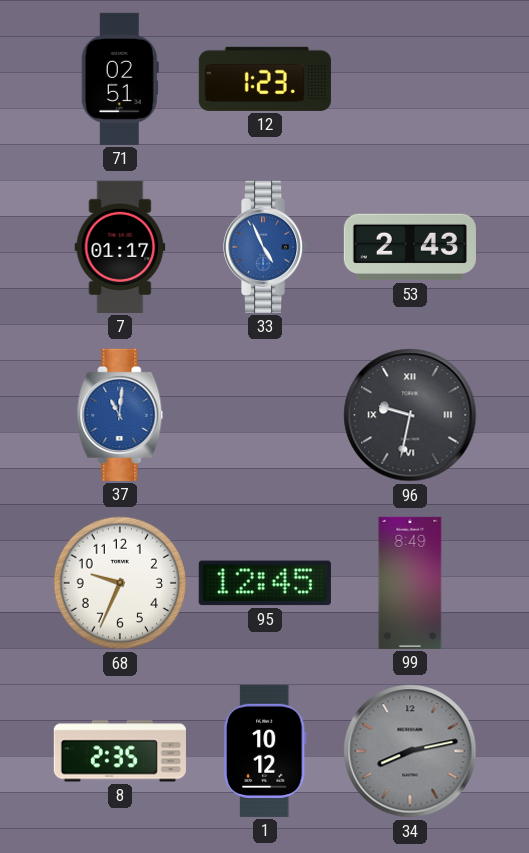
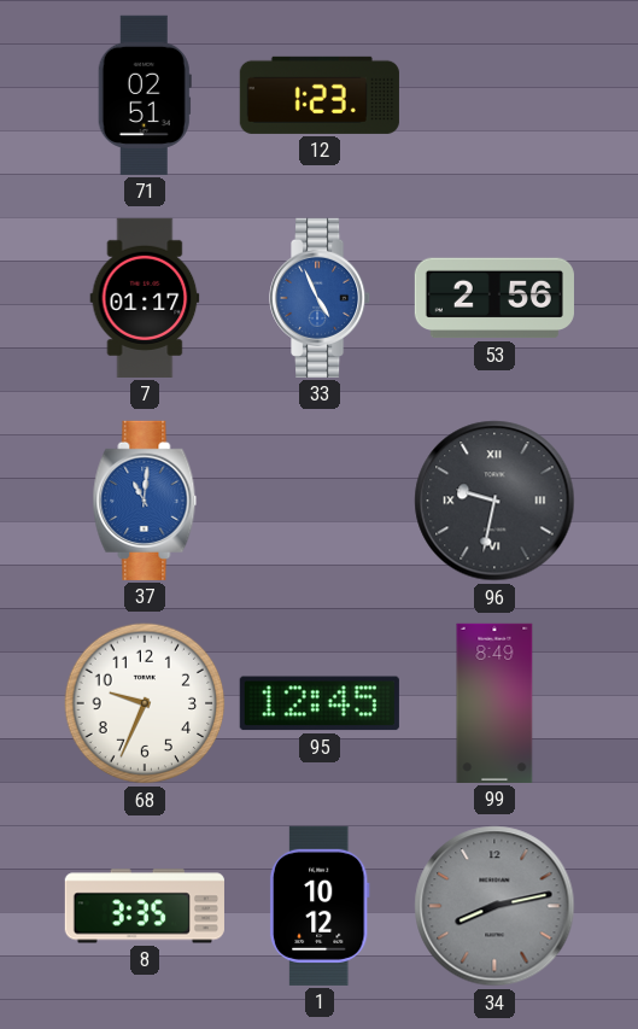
53: 2:43 -> 2:56
8: 2:35 -> 3:35
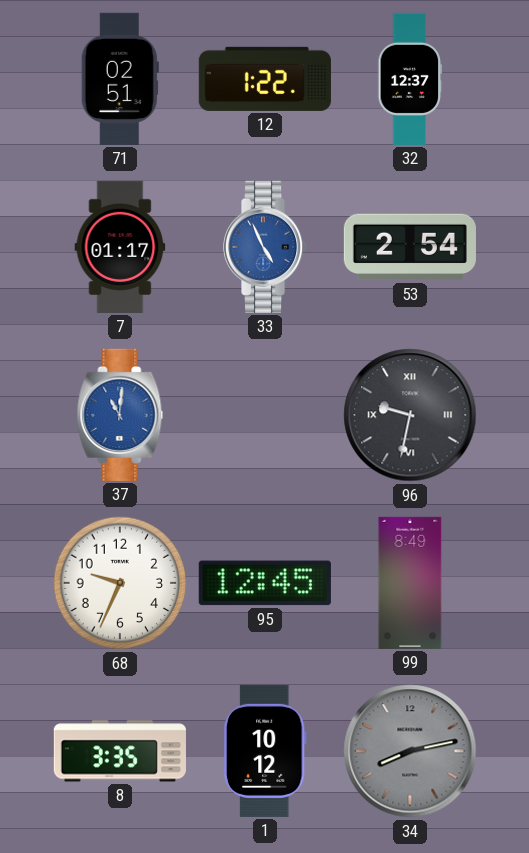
12: 1:23 -> 1:22
32: none -> 12:37
53: 2:56 -> 2:54
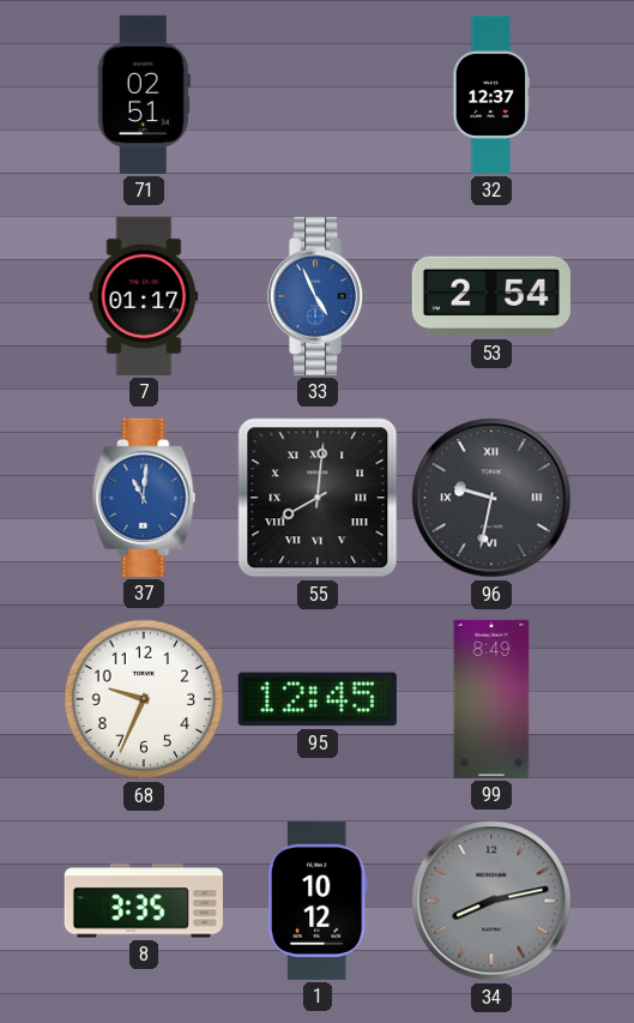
12: 1:22 -> none
55: none -> 8:01
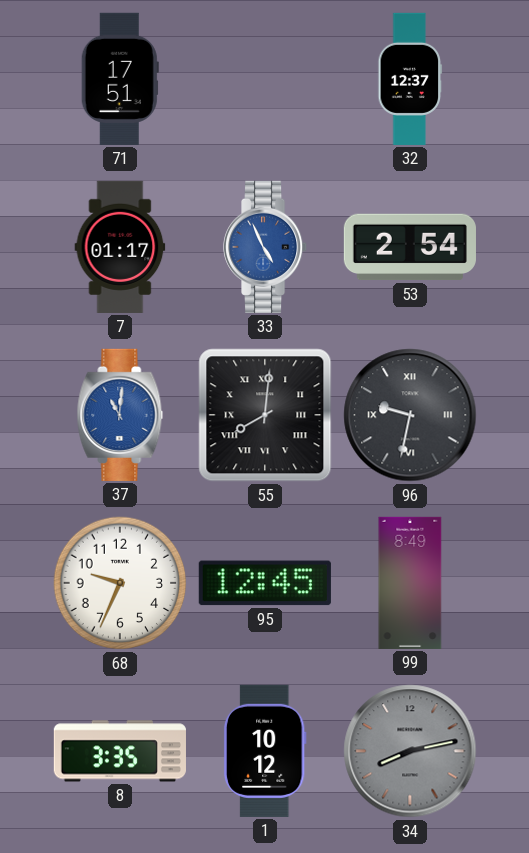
71: 02:51 -> 17:51
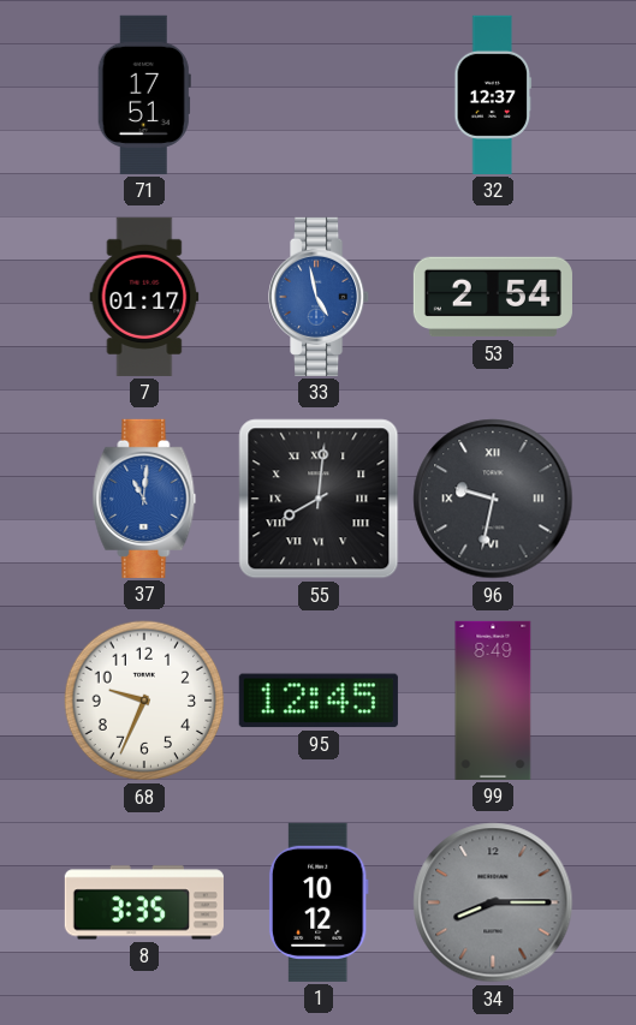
33: 4:56 -> 4:58
34: 8:13 -> 8:15
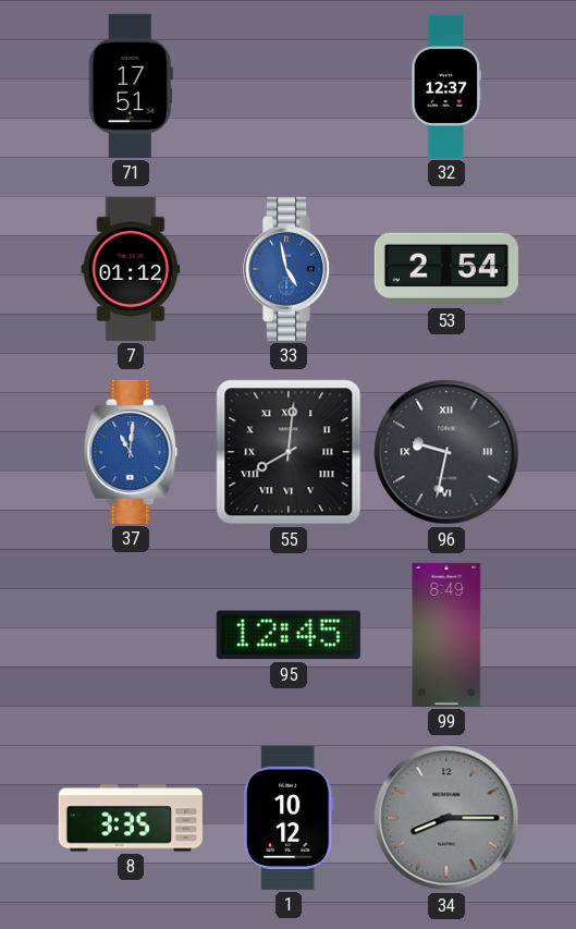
7: 01:17 -> 01:12
68: 9:34 -> none
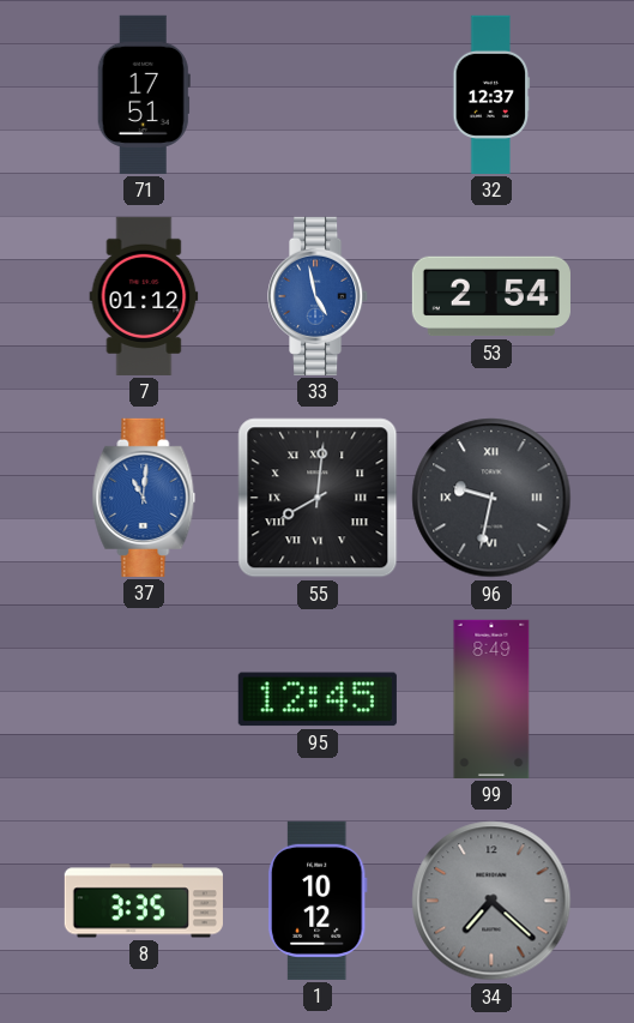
34: 8:15 -> 7:22
